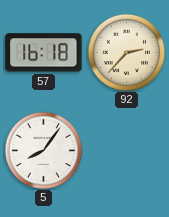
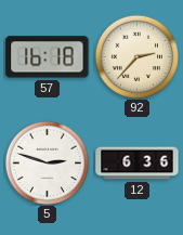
5: 8:06 -> 2:48
12: none -> 6:36
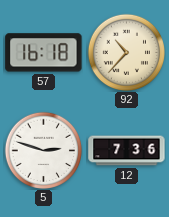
92: 2:37 -> 10:37
12: 6:36 -> 7:36
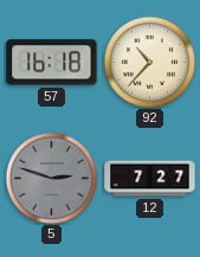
5 dial: white -> grey
12: 7:36 -> 7:27
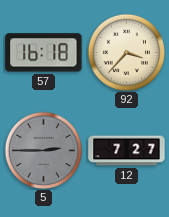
92: 10:37 -> 3:37
5: 2:48 -> 2:45
